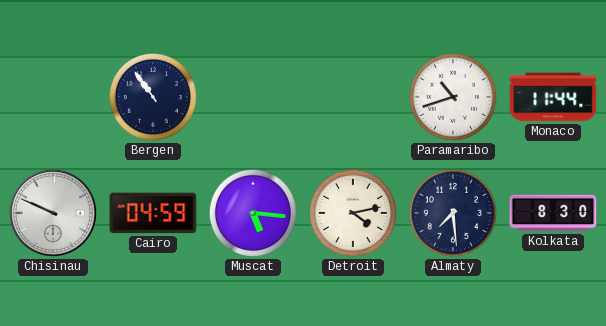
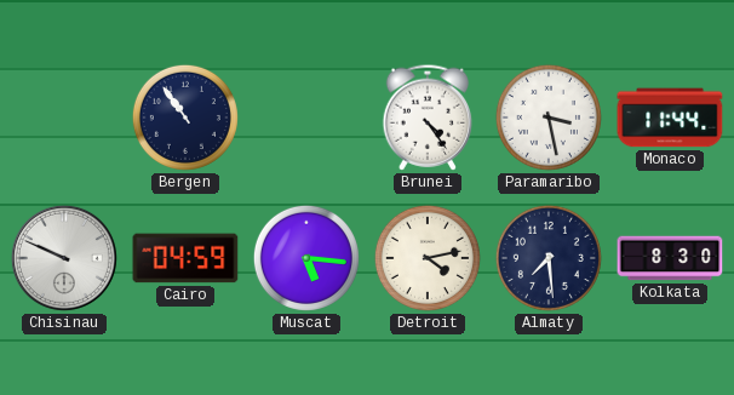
Brunei: none -> 4:24
Paramaribo: 10:42 -> 3:28
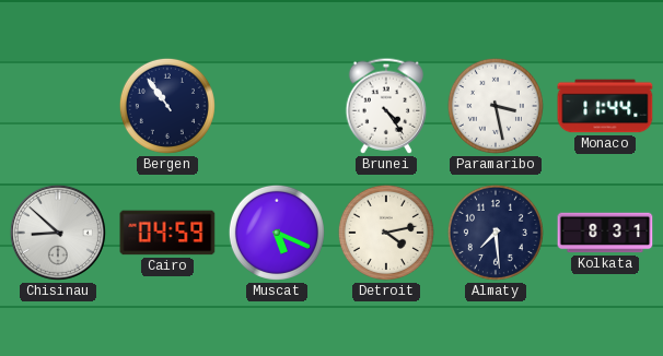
Chisinau: 9:49 -> 8:52
Muscat: 5:16 -> 5:19
Kolkata: 8:30 -> 8:31
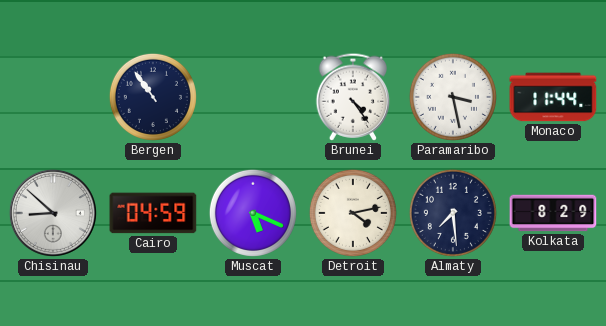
Kolkata: 8:31 -> 8:29
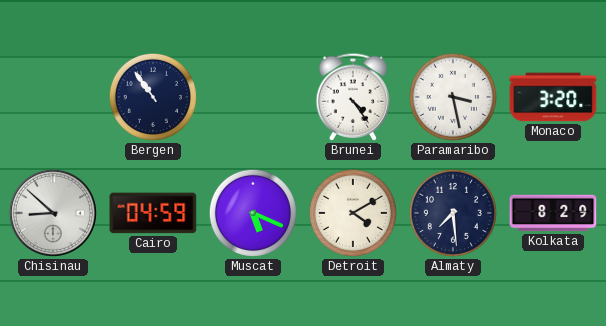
Monaco: 11:44 -> 3:20
Detroit: 4:13 -> 4:10
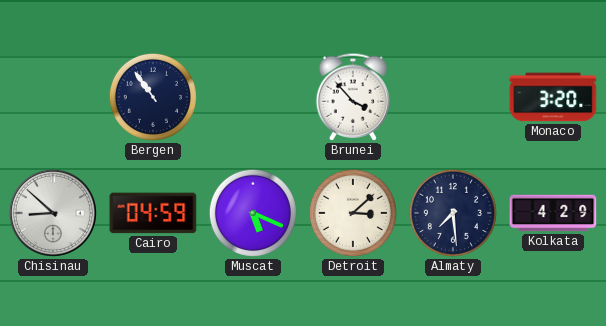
Brunei: 4:24 -> 3:53
Paramaribo: 3:28 -> none
Detroit: 4:10 -> 3:08
Kolkata: 8:29 -> 4:29
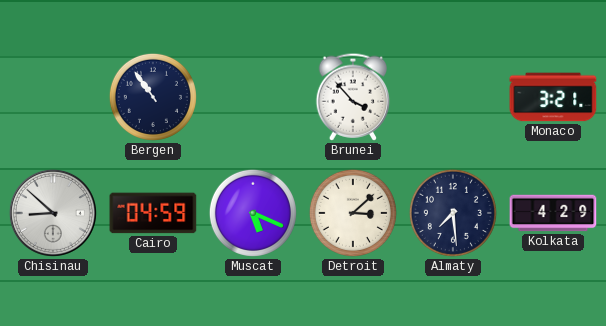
Monaco: 3:20 -> 3:21
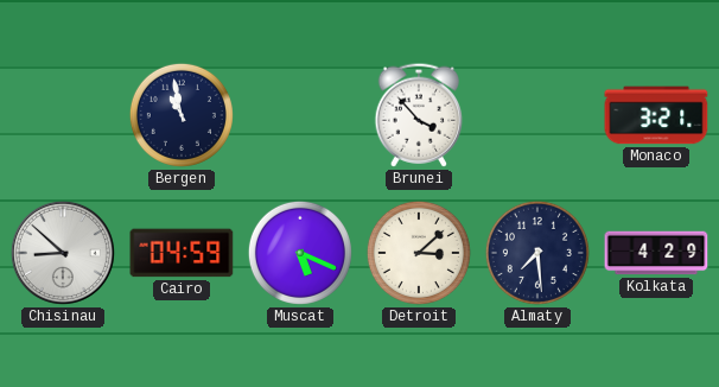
Bergen: 10:54 -> 10:58
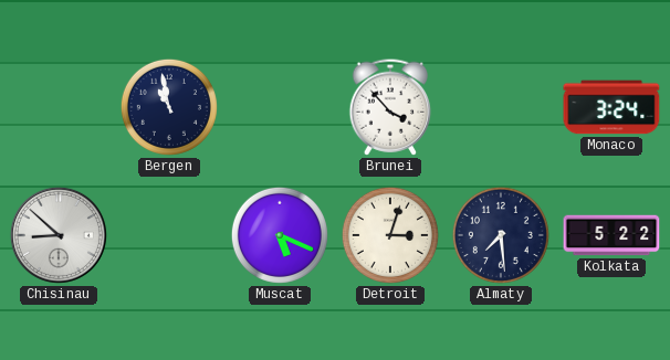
Monaco: 3:21 -> 3:24
Cairo: 04:59 -> none
Detroit: 3:08 -> 3:03
Kolkata: 4:29 -> 5:22
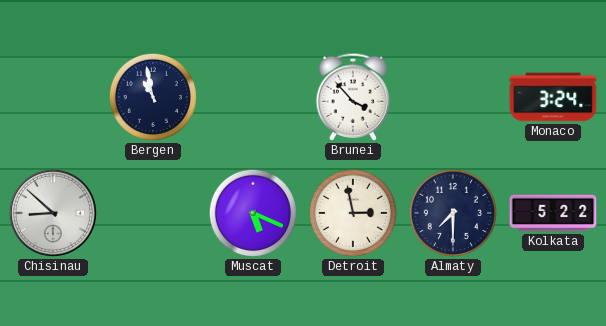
Detroit: 3:03 -> 2:58
Almaty: 7:29 -> 7:30
